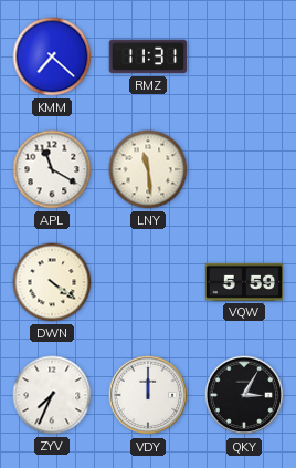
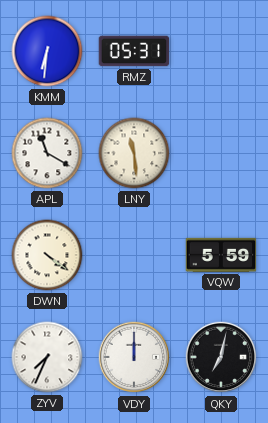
KMM: 7:22 -> 6:31
RMZ: 11:31 -> 05:31
QKY: 3:05 -> 7:02
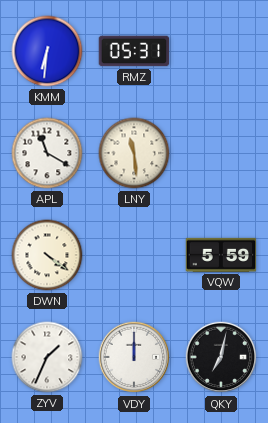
ZYV: 7:34 -> 1:34
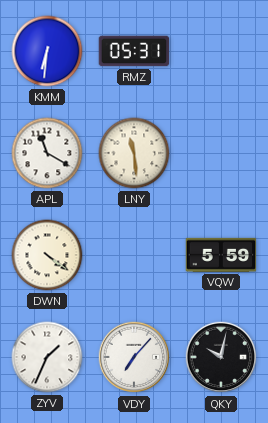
VDY: 12:00 -> 7:07
QKY: 7:02 -> 10:02
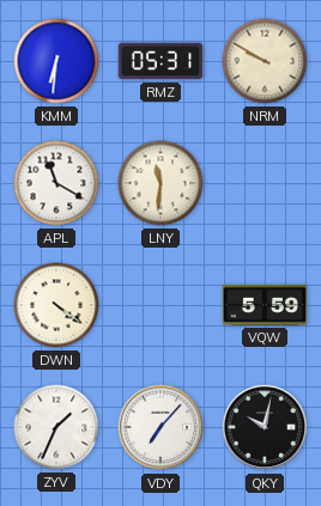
NRM: none -> 9:50
LNY: 11:29 -> 11:31
